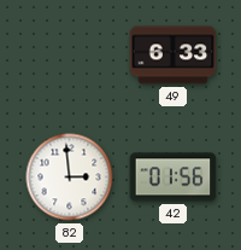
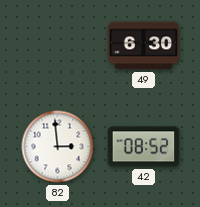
49: 6:33 -> 6:30
42: 01:56 -> 08:52
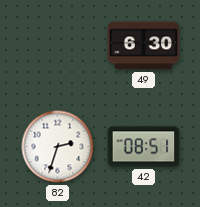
82: 2:59 -> 2:33
42: 08:52 -> 08:51
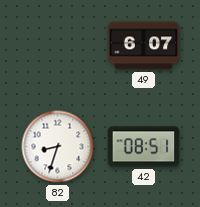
49: 6:30 -> 6:07
82: 2:33 -> 8:33
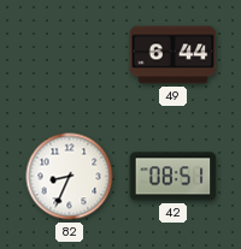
49: 6:07 -> 6:44
82: 8:33 -> 8:34
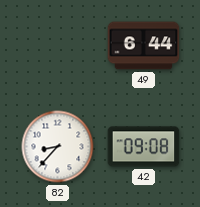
82: 8:34 -> 8:37
42: 08:51 -> 09:08
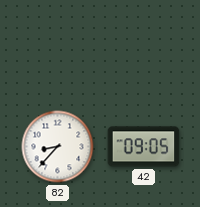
49: 6:44 -> none
42: 09:08 -> 09:05
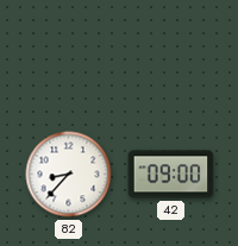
42: 09:05 -> 09:00
